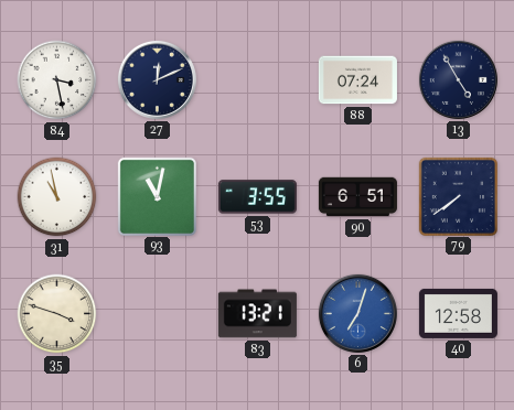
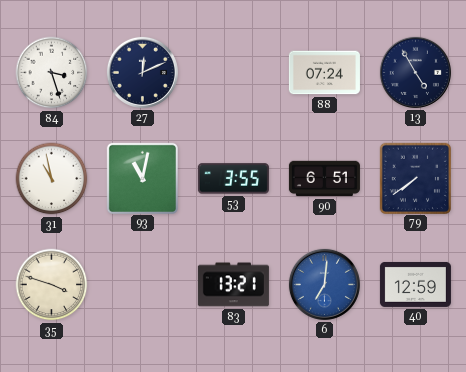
84: 3:28 -> 3:27
6: 7:03 -> 7:01
40: 12:58 -> 12:59
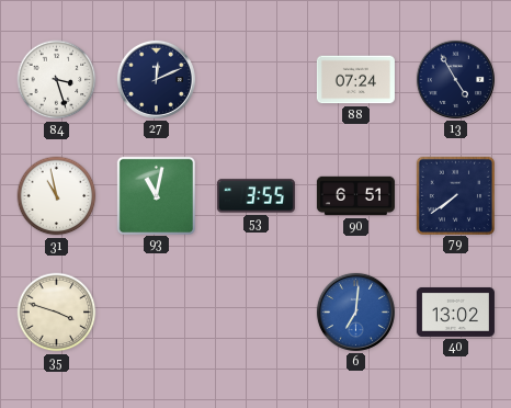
83: 13:21 -> none
40: 12:59 -> 13:02
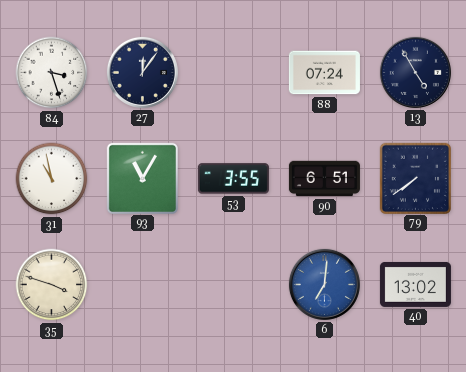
27: 12:11 -> 12:06
93: 11:02 -> 11:05
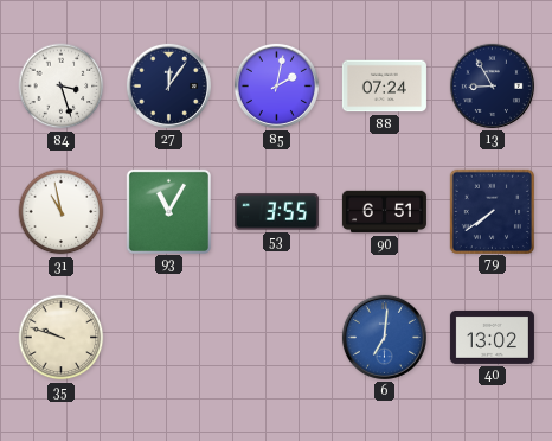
85: none -> 2:02
13: 4:55 -> 8:55
35: 3:48 -> 9:48
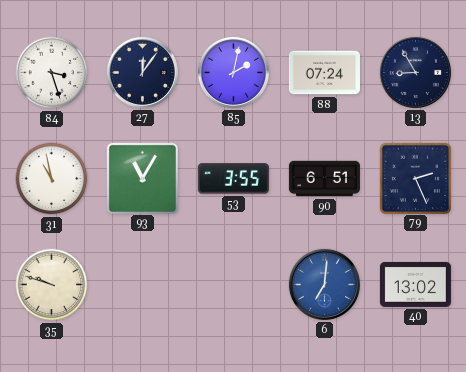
79: 7:39 -> 2:26
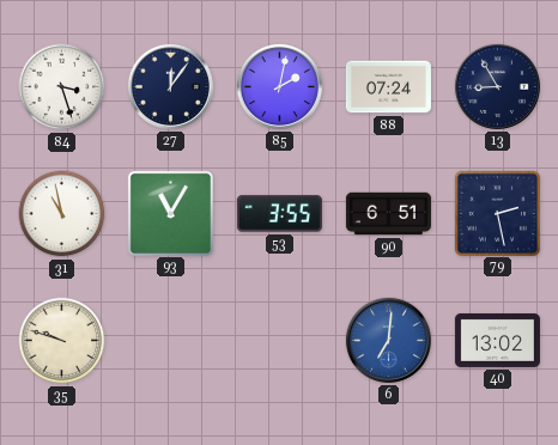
79: 2:26 -> 2:28
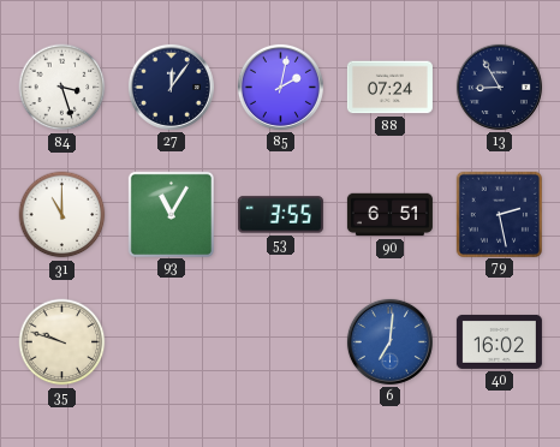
31: 10:58 -> 11:00
40: 13:02 -> 16:02
